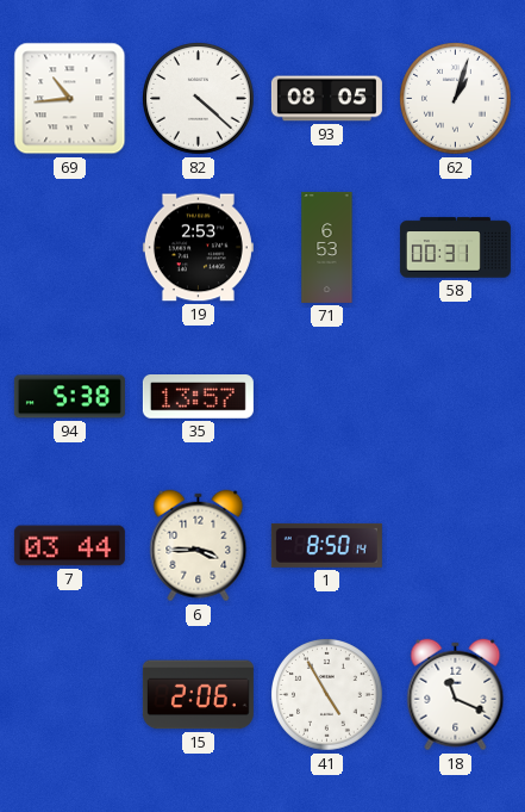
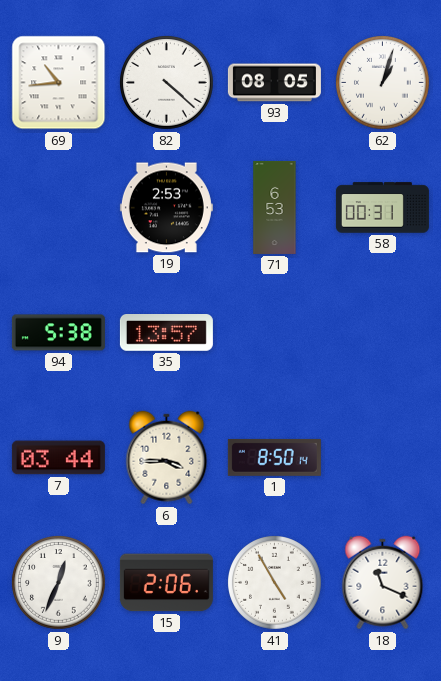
9: none -> 12:34
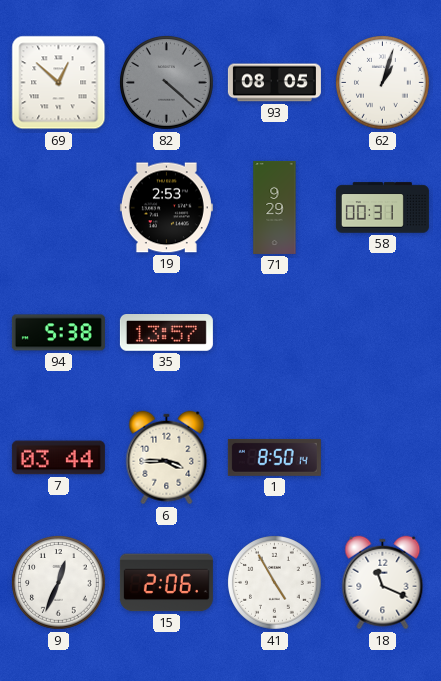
69: 10:44 -> 12:52
82 dial: white -> grey
71: 6:53 -> 9:29
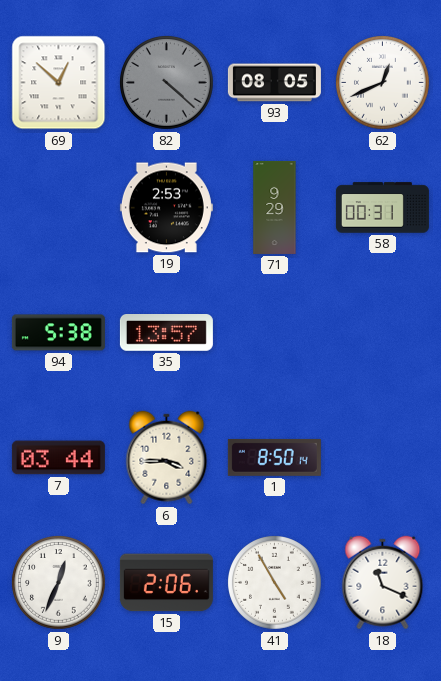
62: 1:03 -> 12:41
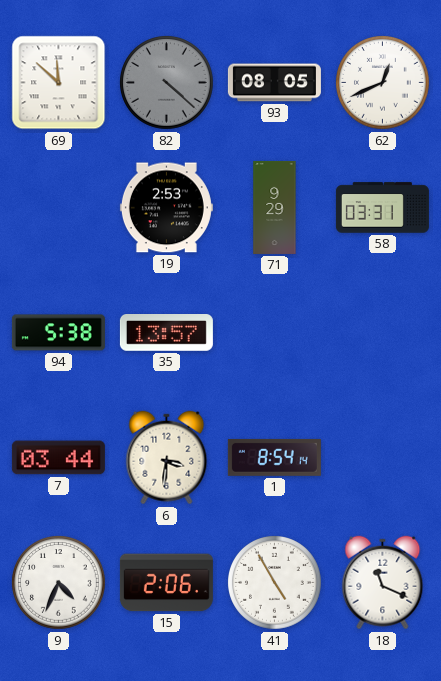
69: 12:52 -> 11:52
58: 00:31 -> 03:31
6: 3:45 -> 3:31
1: 8:50 -> 8:54
9: 12:34 -> 4:34
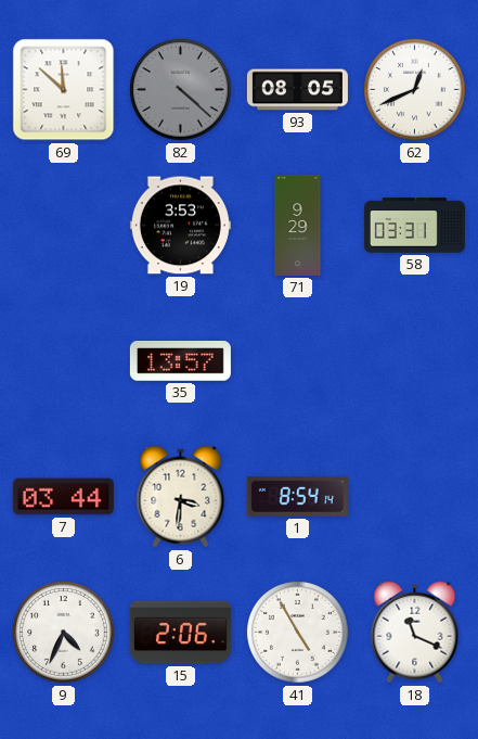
19: 2:53 -> 3:53
94: 5:38 -> none
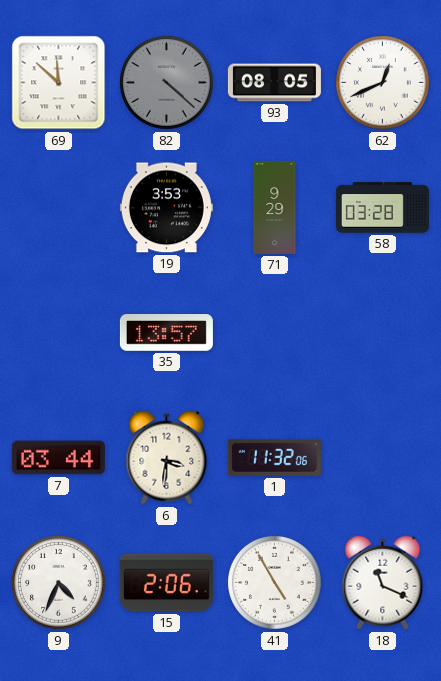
58: 03:31 -> 03:28
1: 8:54 -> 11:32
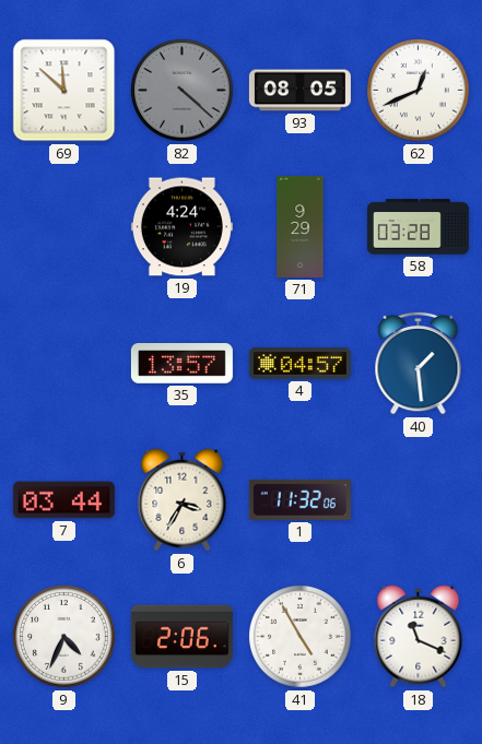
19: 3:53 -> 4:24
4: none -> 04:57
40: none -> 1:29
6: 3:31 -> 3:35
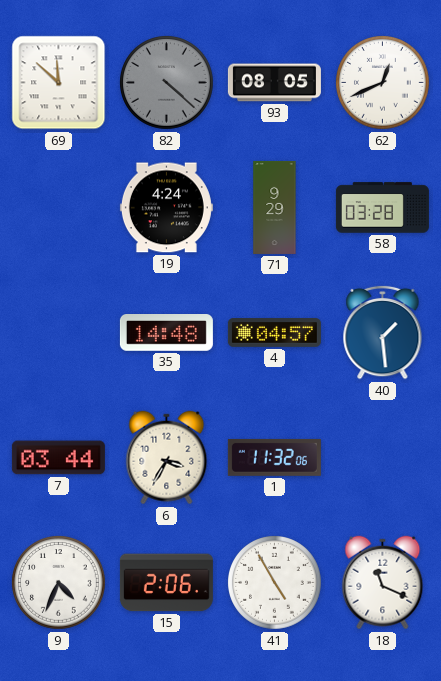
35: 13:57 -> 14:48
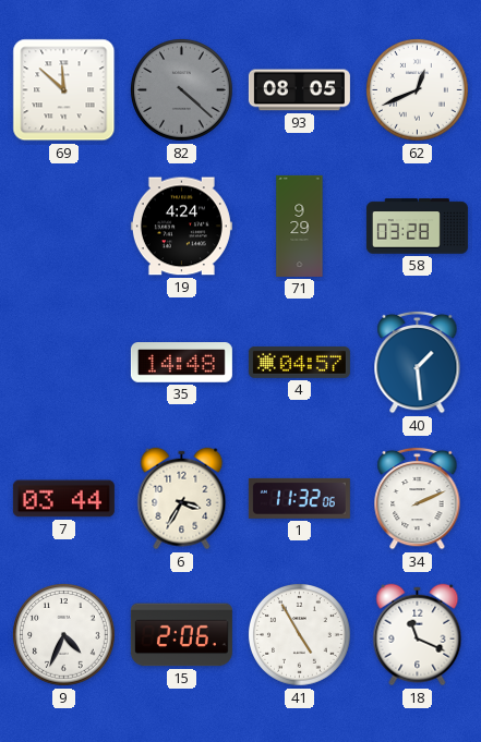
34: none -> 2:11
